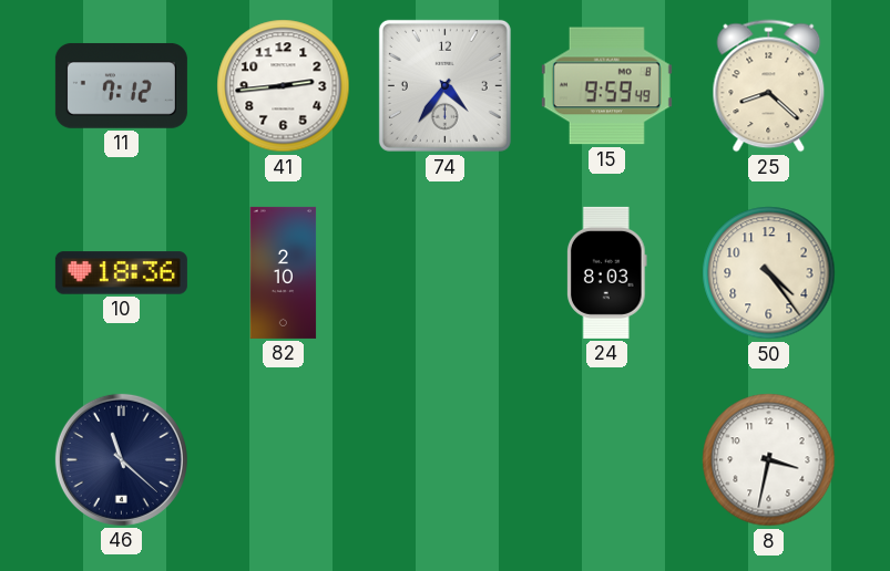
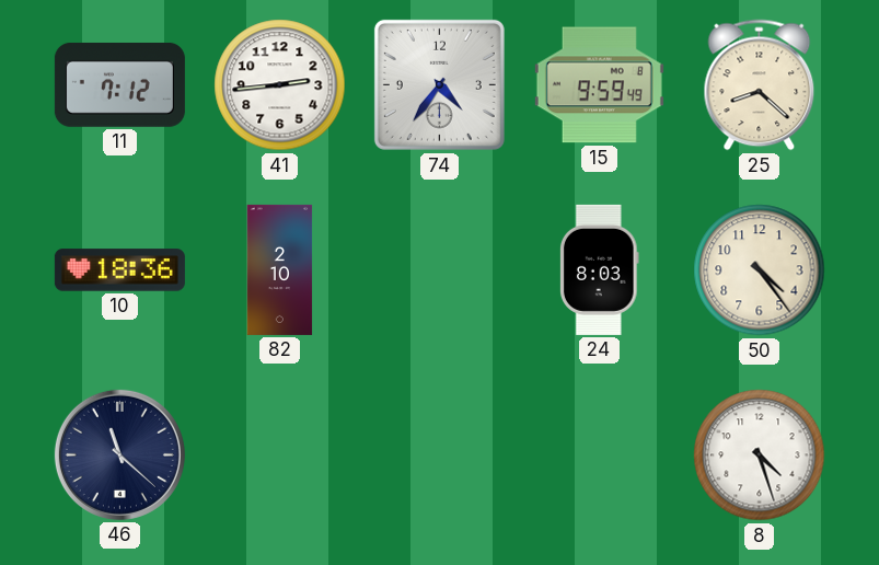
8: 3:32 -> 4:27
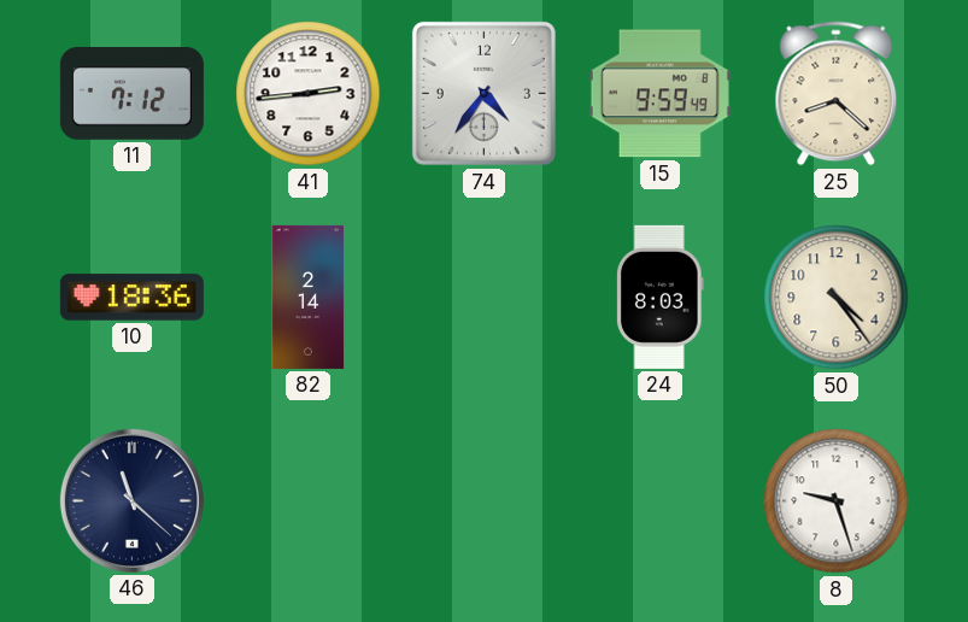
82: 2:10 -> 2:14
8: 4:27 -> 9:27
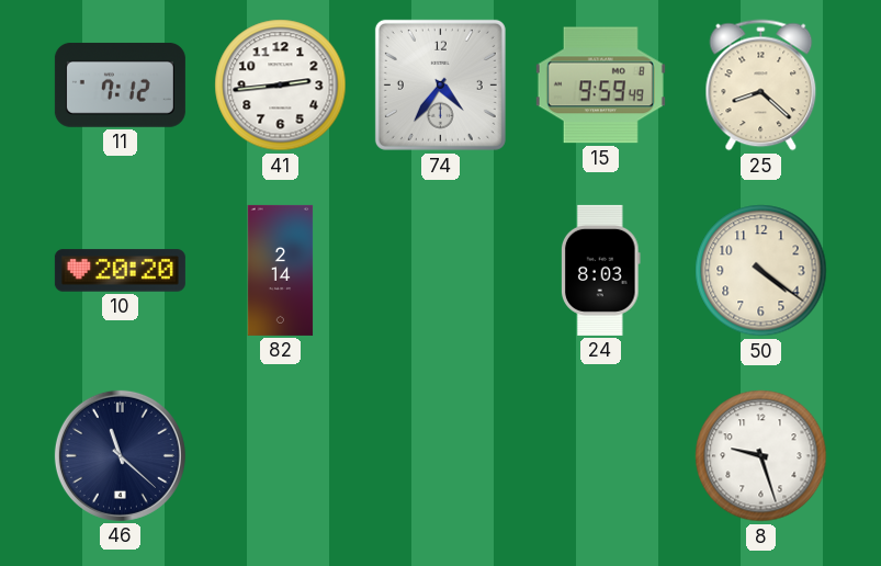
10: 18:36 -> 20:20
50: 4:24 -> 4:21
